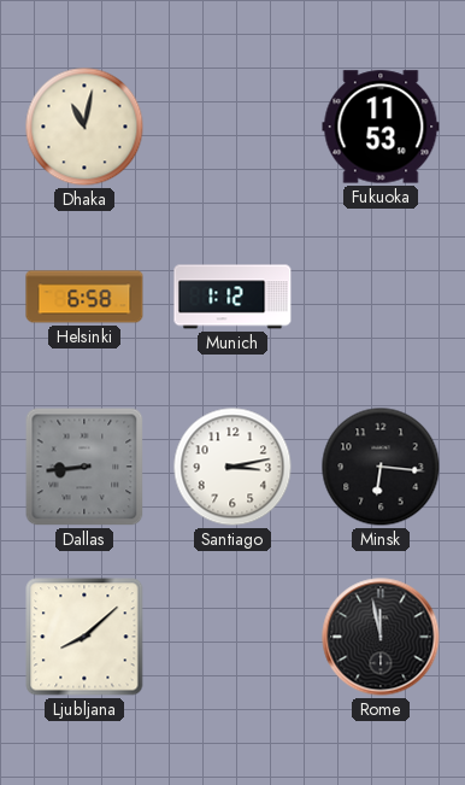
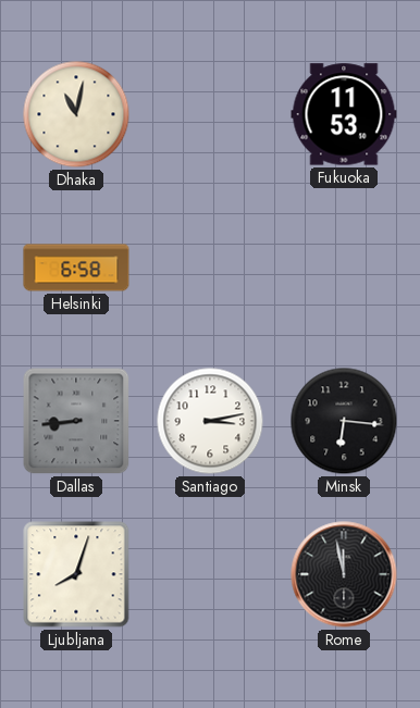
Munich: 1:12 -> none
Ljubljana: 8:08 -> 8:03
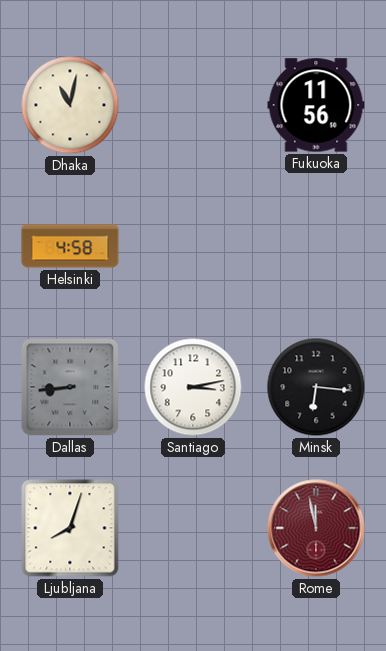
Fukuoka: 11:53 -> 11:56
Helsinki: 6:58 -> 4:58
Rome dial: black -> burgundy
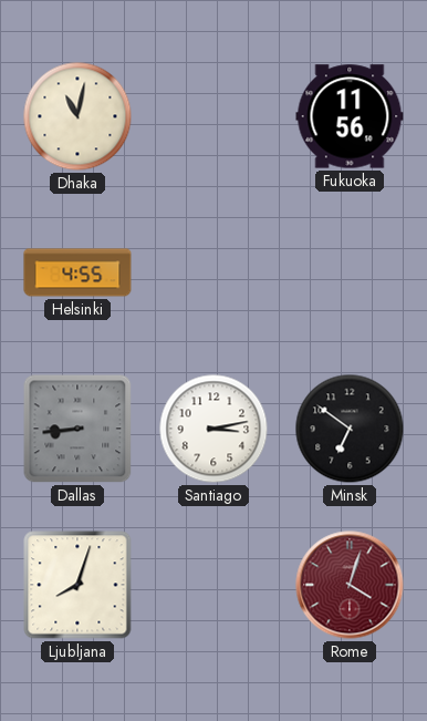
Helsinki: 4:58 -> 4:55
Minsk: 6:16 -> 6:51
Rome: 11:58 -> 4:03
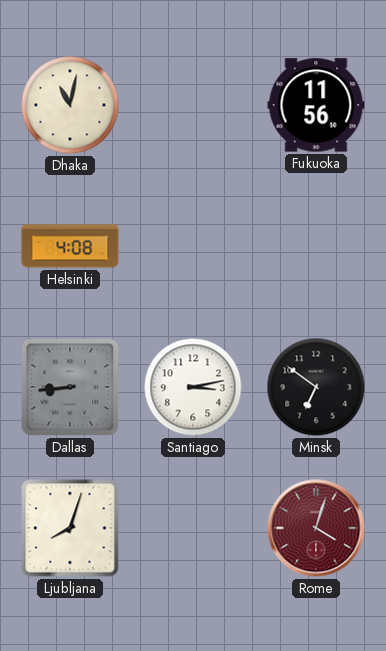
Helsinki: 4:55 -> 4:08
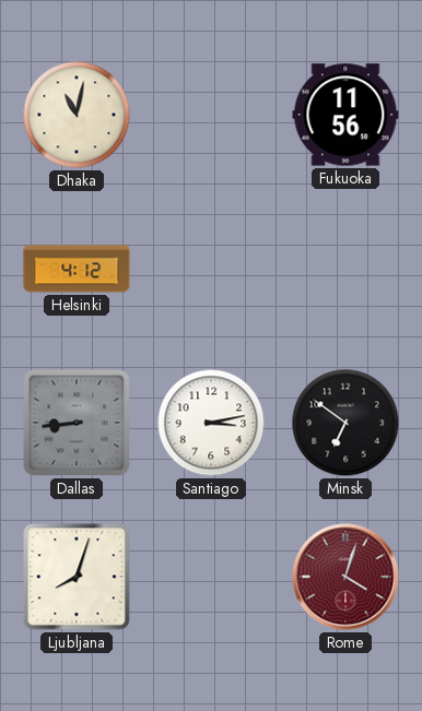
Helsinki: 4:08 -> 4:12
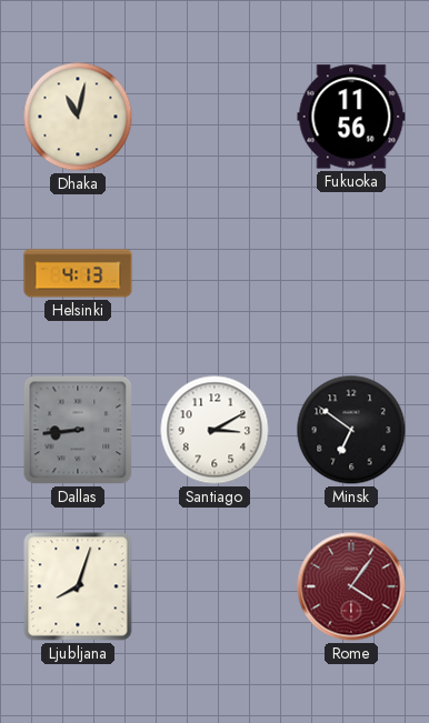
Helsinki: 4:12 -> 4:13
Santiago: 3:13 -> 3:10
Rome: 4:03 -> 4:06
